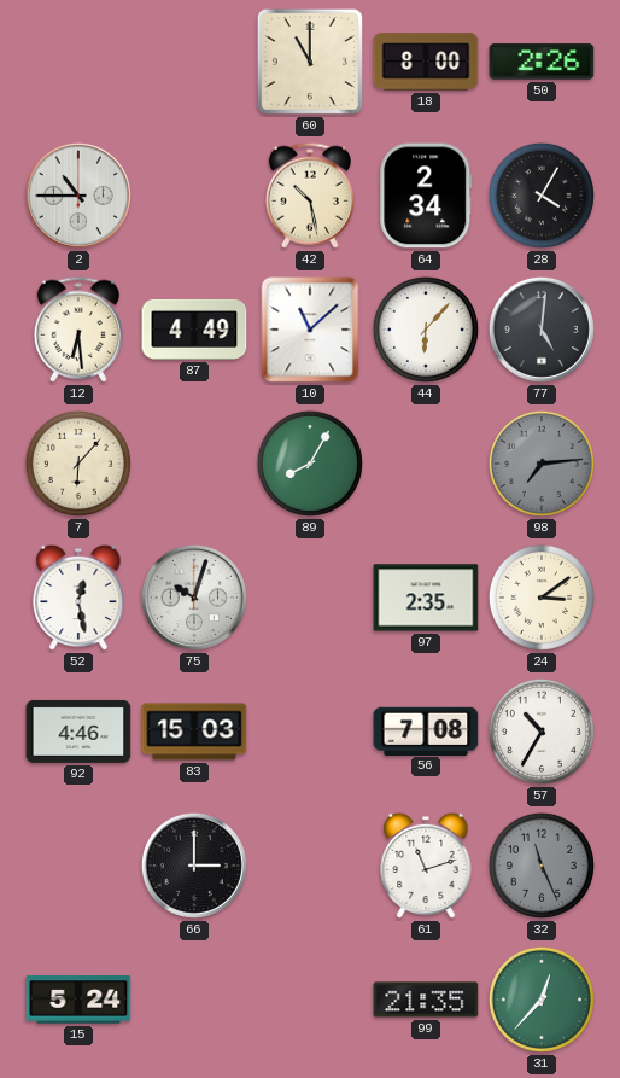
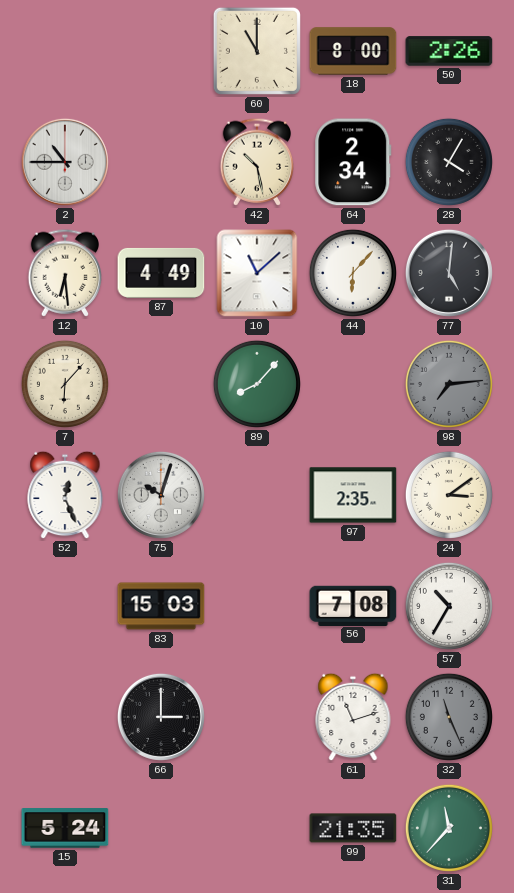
89: 8:05 -> 8:07
52: 12:28 -> 12:26
92: 4:46 -> none
31: 12:37 -> 11:37
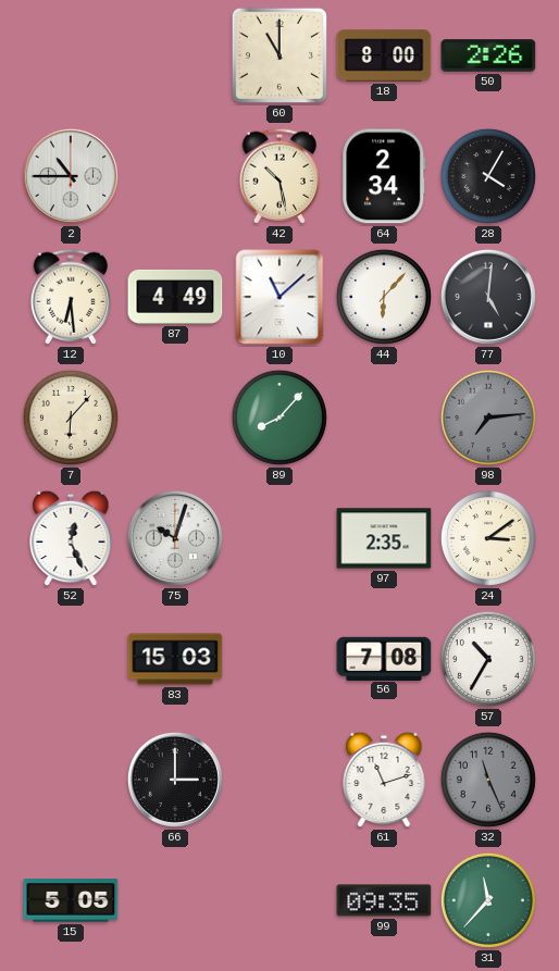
15: 5:24 -> 5:05
99: 21:35 -> 09:35
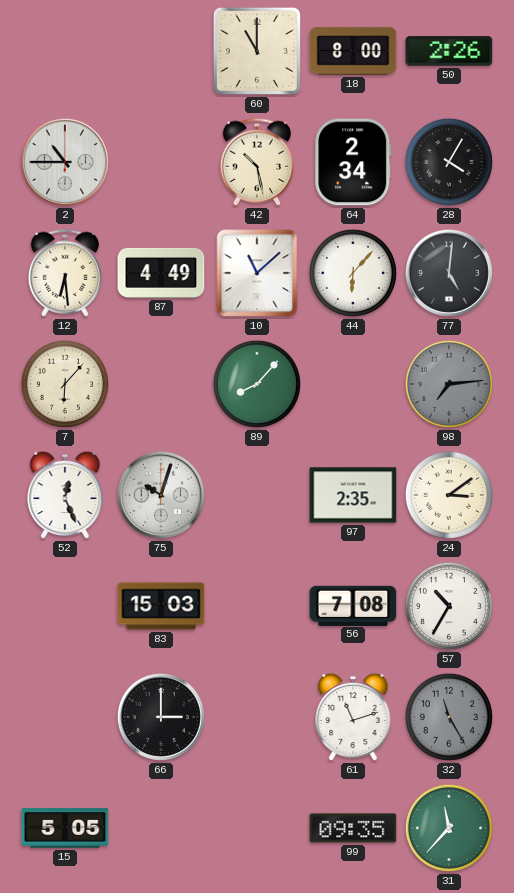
32: 11:26 -> 11:25
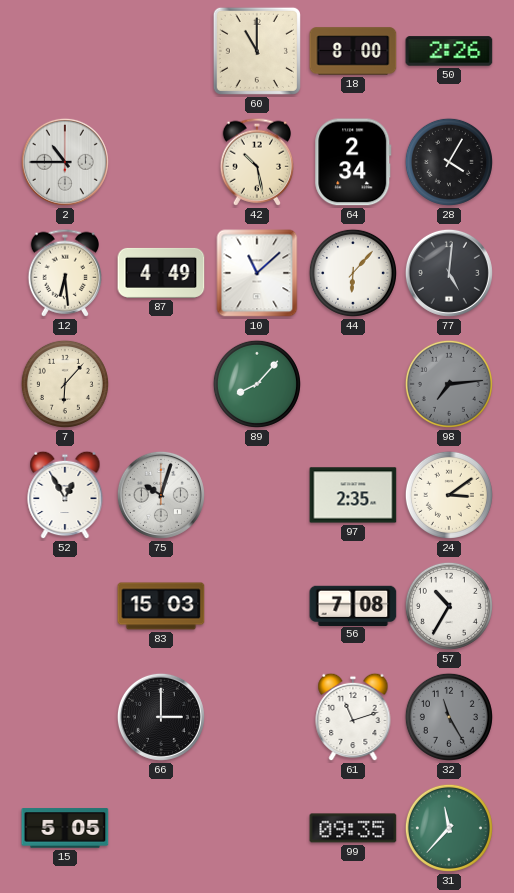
52: 12:26 -> 12:55
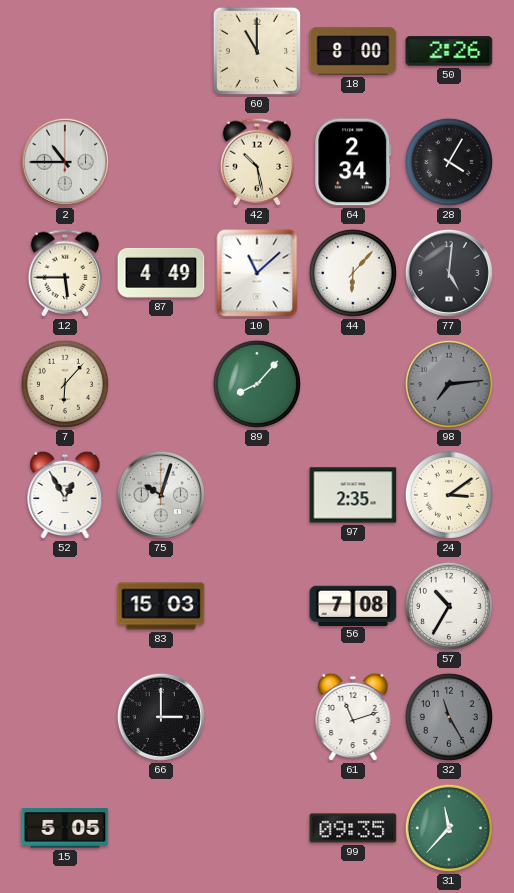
12: 6:29 -> 5:45
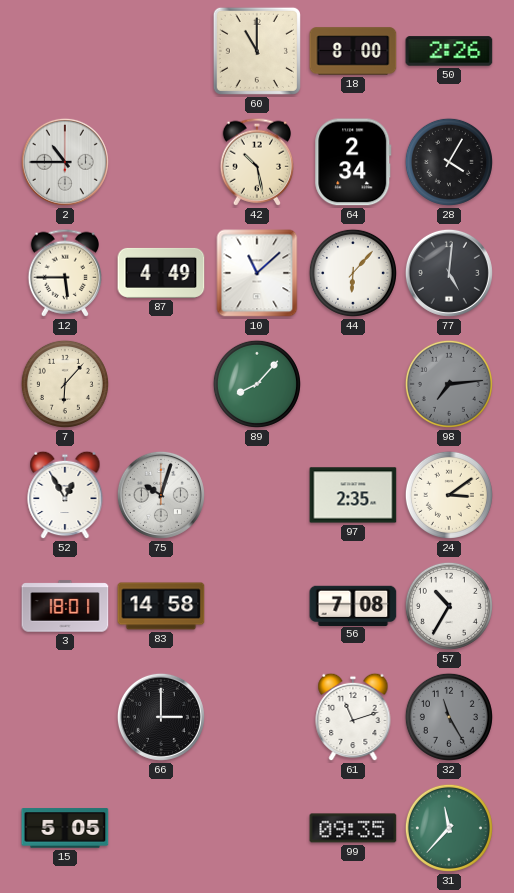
3: none -> 18:01
83: 15:03 -> 14:58
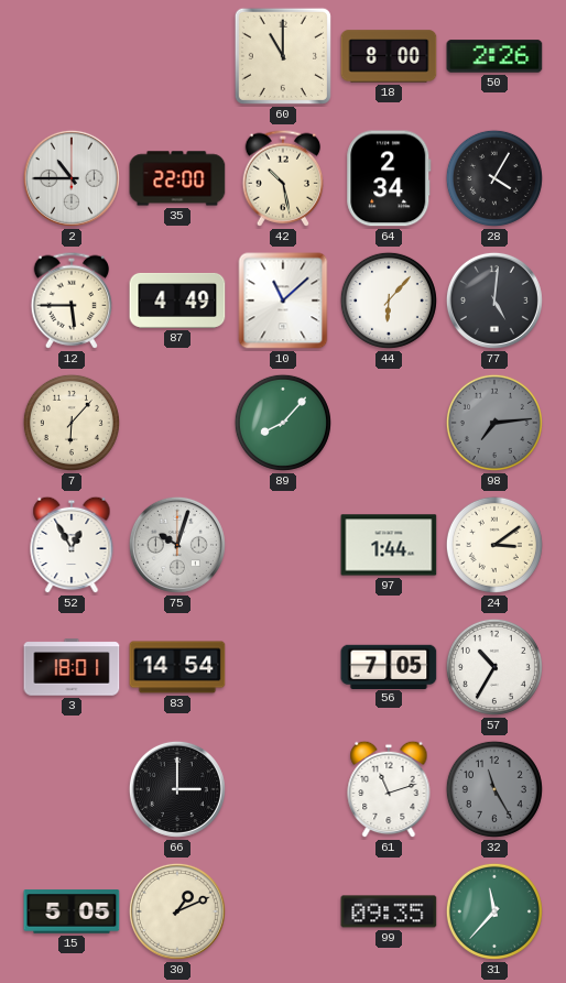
35: none -> 22:00
97: 2:35 -> 1:44
83: 14:58 -> 14:54
56: 7:08 -> 7:05
30: none -> 1:11
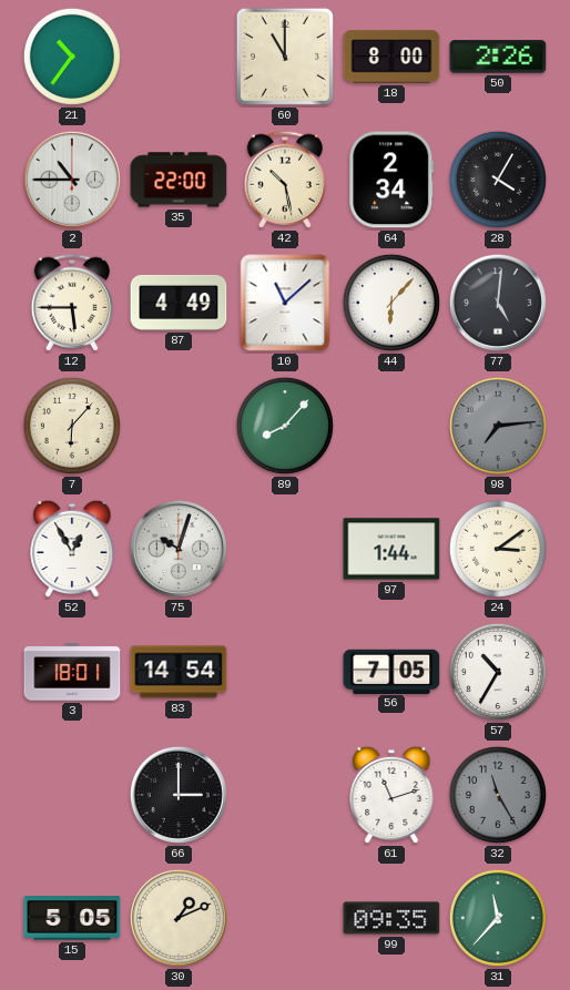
21: none -> 10:36
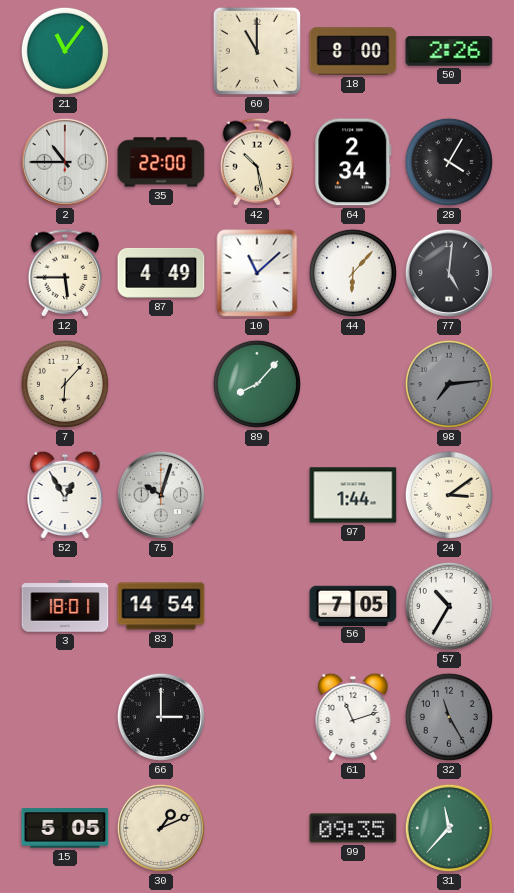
21: 10:36 -> 11:06
